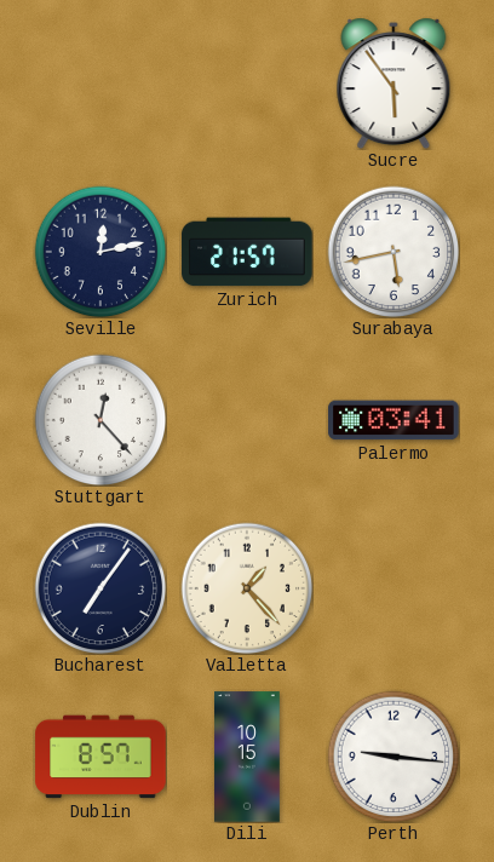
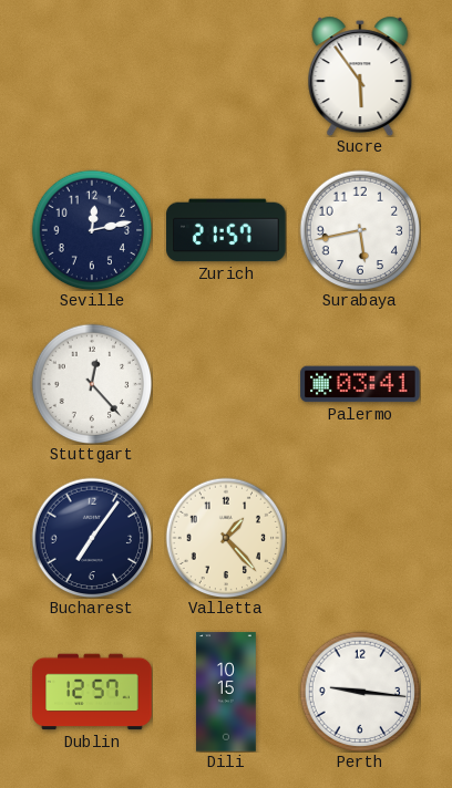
Dublin: 8:57 -> 12:57
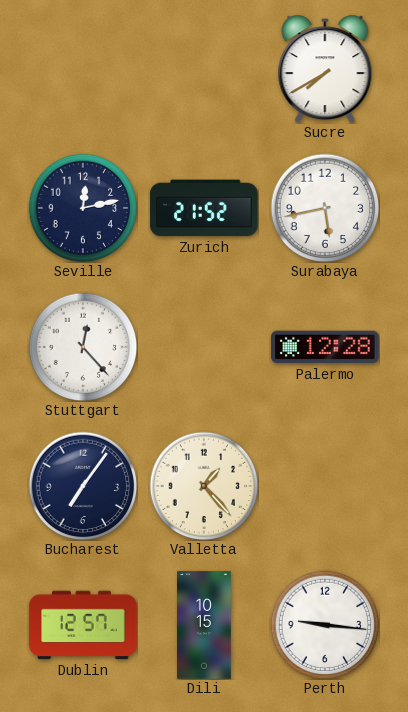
Sucre: 5:54 -> 7:40
Zurich: 21:57 -> 21:52
Palermo: 03:41 -> 12:28
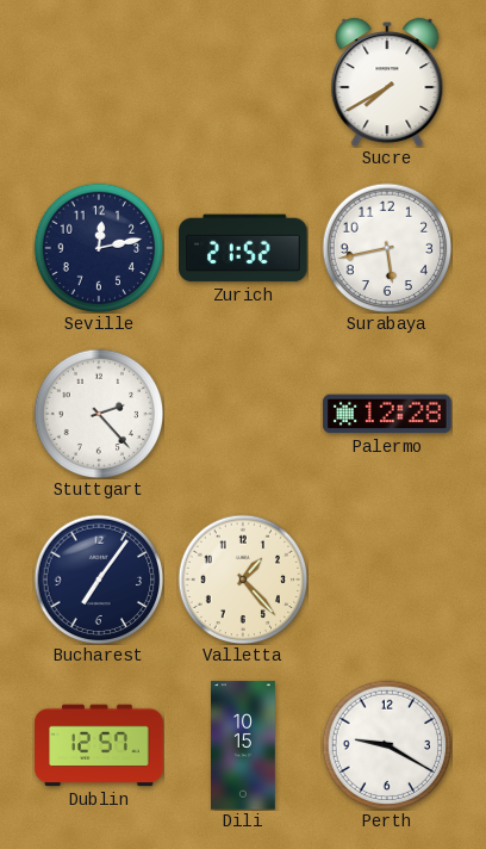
Stuttgart: 12:23 -> 2:23
Perth: 9:16 -> 9:20
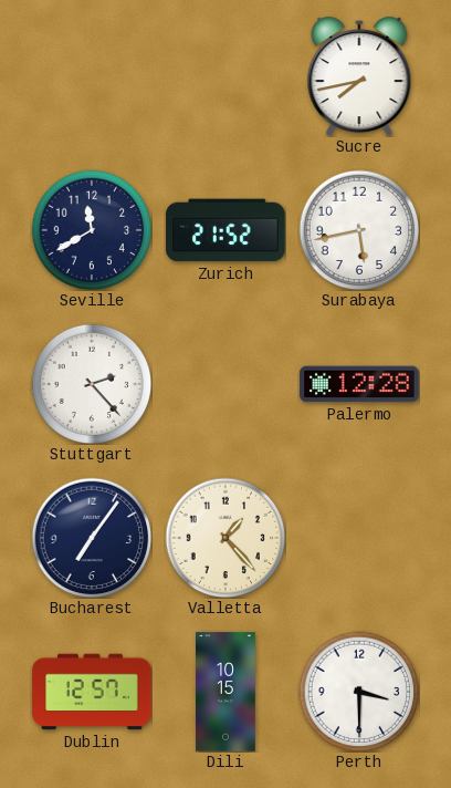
Sucre: 7:40 -> 7:43
Seville: 12:13 -> 11:40
Perth: 9:20 -> 3:30
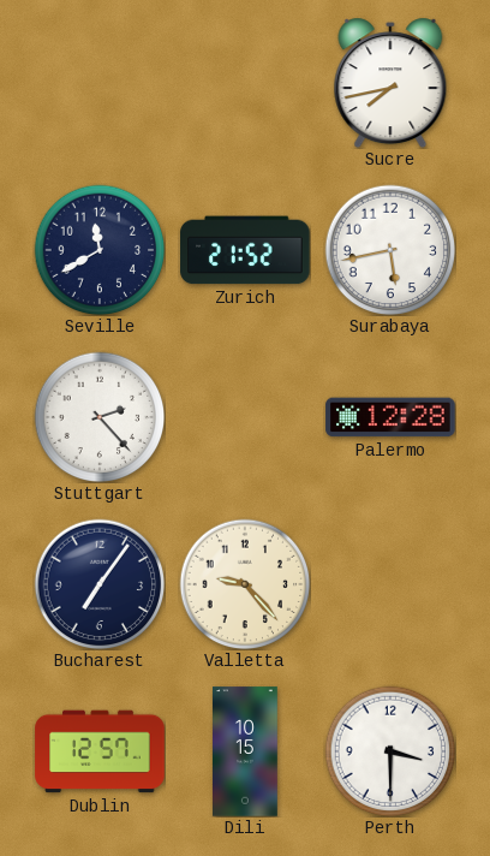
Valletta: 1:23 -> 9:23
